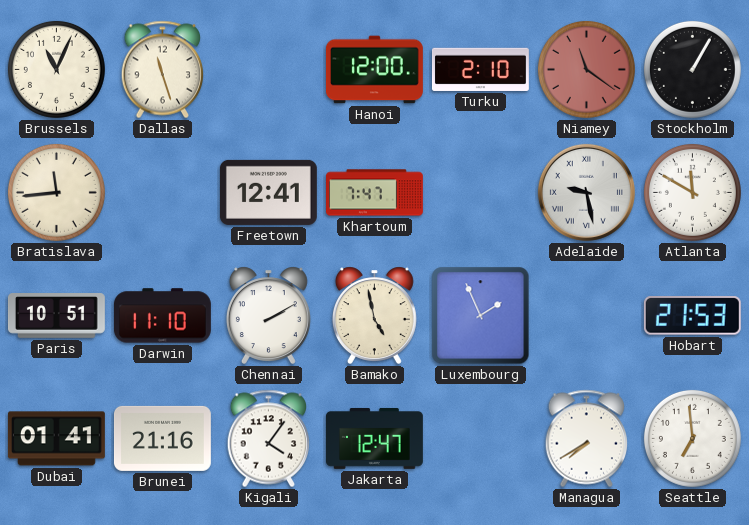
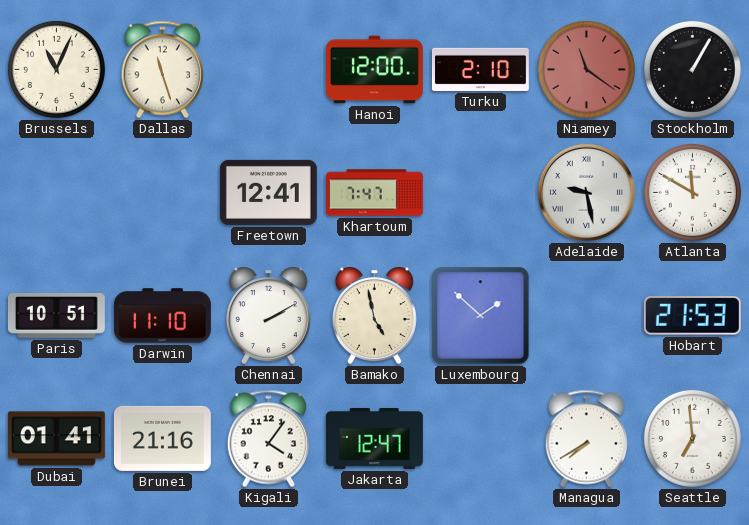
Bratislava: 11:44 -> none
Luxembourg: 1:56 -> 1:52
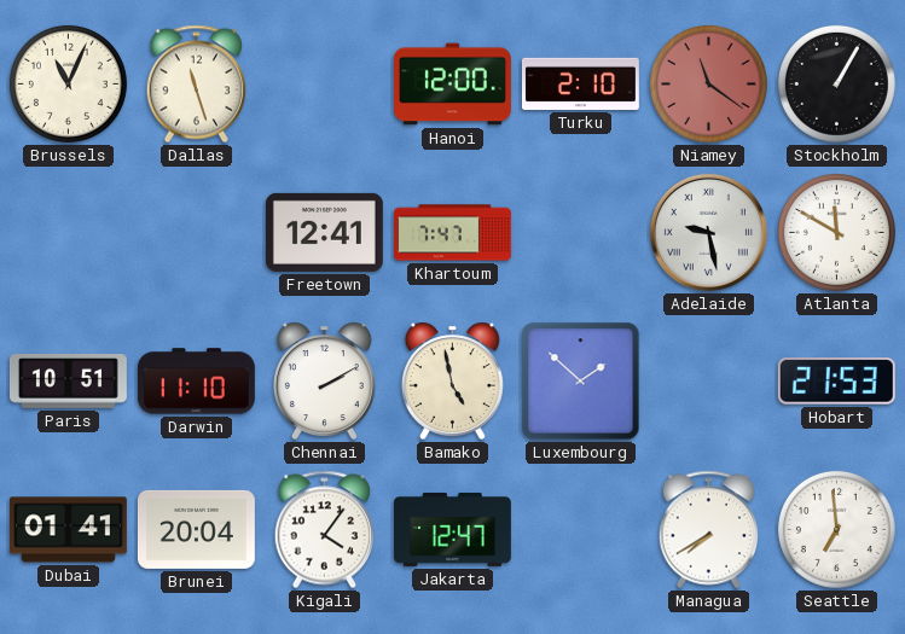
Brunei: 21:16 -> 20:04
